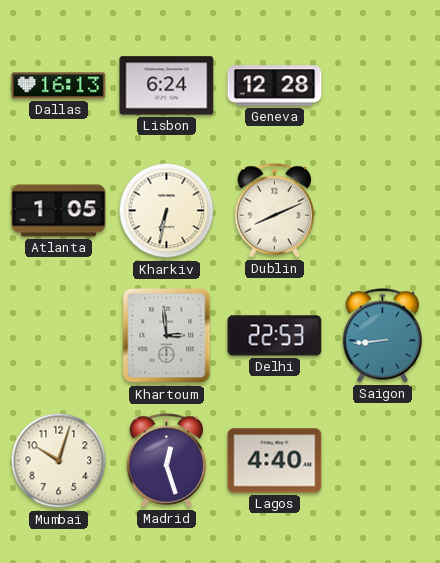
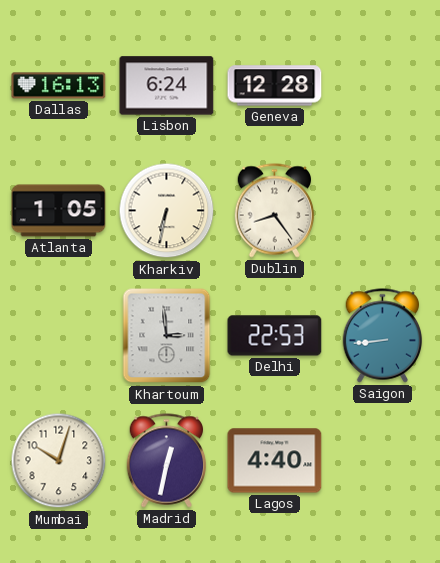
Dublin: 8:11 -> 8:24
Madrid: 12:27 -> 12:32
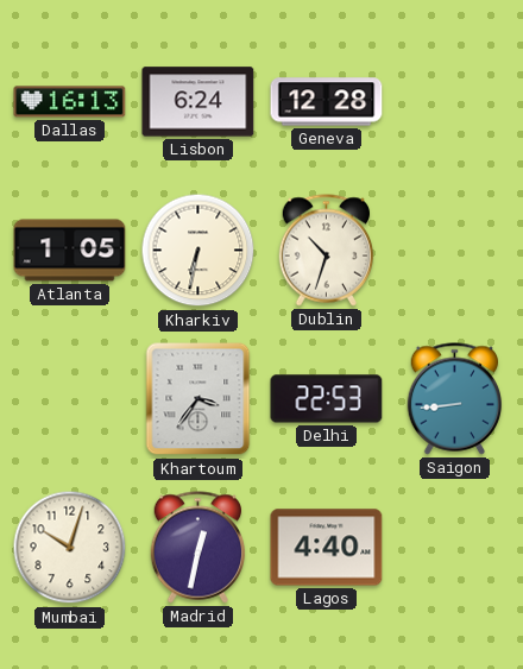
Dublin: 8:24 -> 10:33
Khartoum: 2:59 -> 3:36
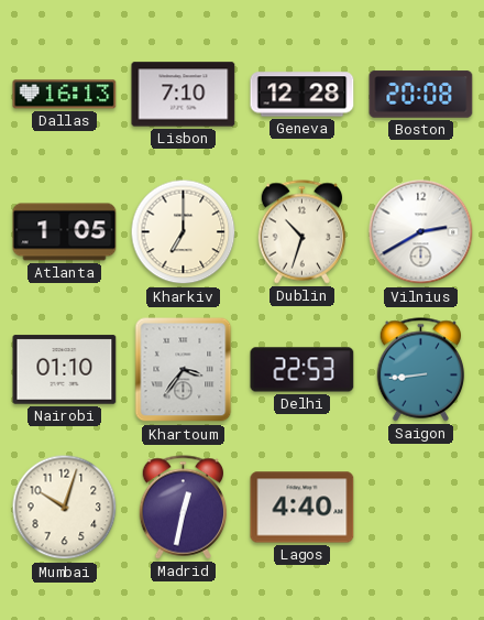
Lisbon: 6:24 -> 7:10
Boston: none -> 20:08
Kharkiv: 6:32 -> 7:00
Vilnius: none -> 2:40
Nairobi: none -> 01:10
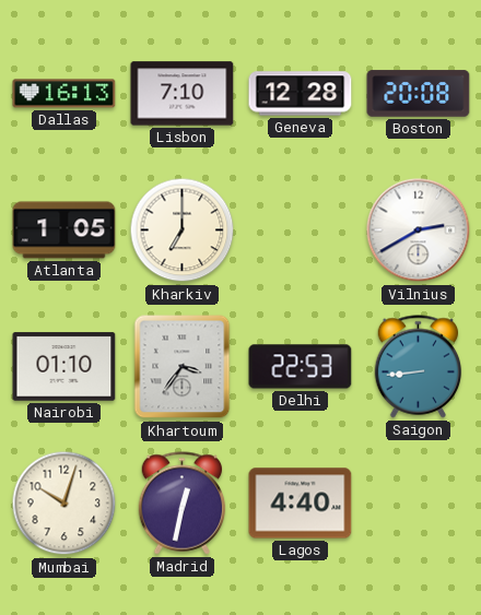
Dublin: 10:33 -> none
